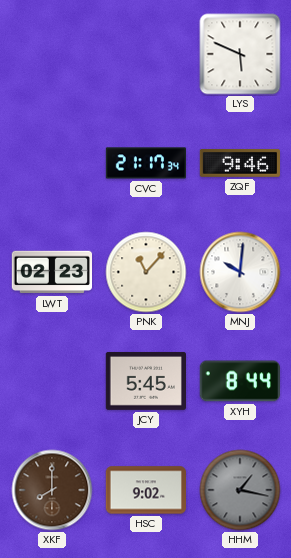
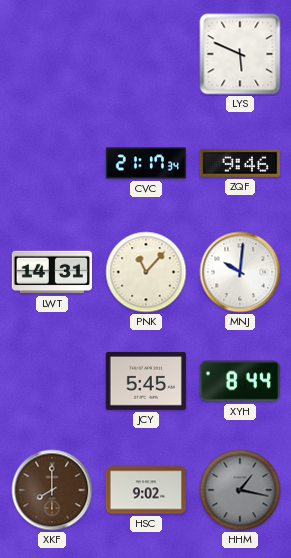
LWT: 02:23 -> 14:31
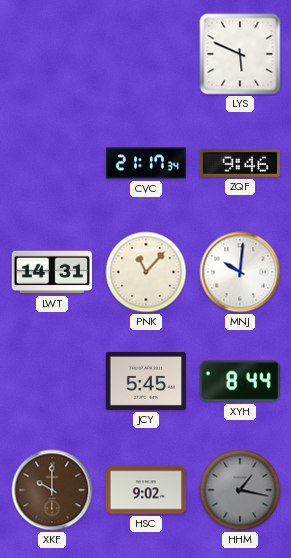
XKF: 8:00 -> 10:00
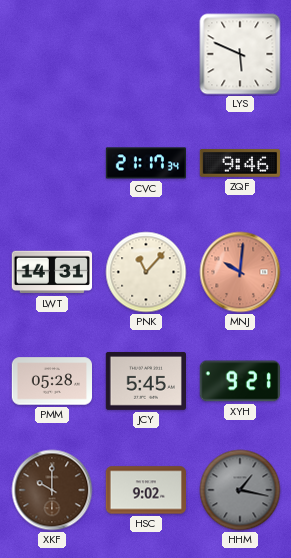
MNJ dial: white -> salmon
PMM: none -> 05:28
XYH: 8:44 -> 9:21
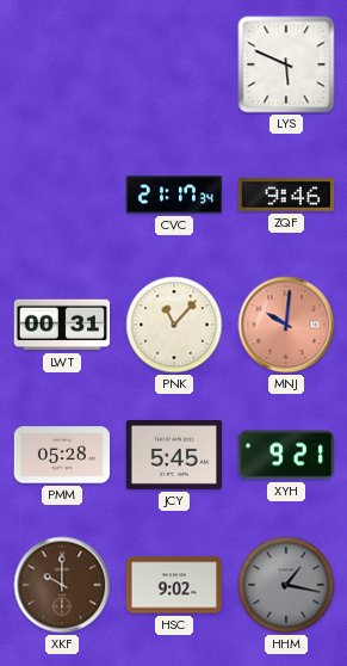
LWT: 14:31 -> 00:31
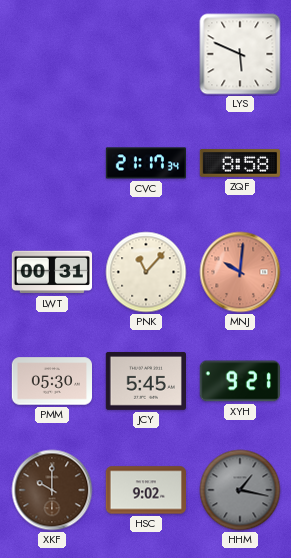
ZQF: 9:46 -> 8:58
PMM: 05:28 -> 05:30
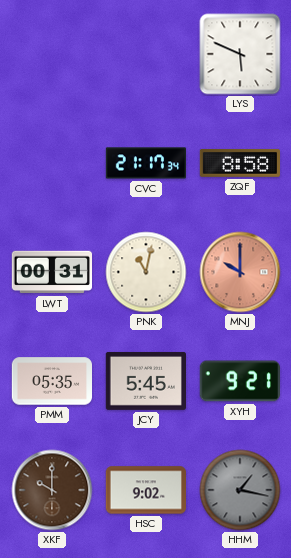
PNK: 11:07 -> 11:02
MNJ: 10:01 -> 10:00
PMM: 05:30 -> 05:35
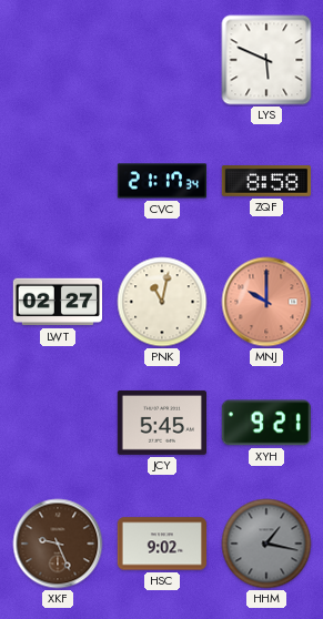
LWT: 00:31 -> 02:27
PMM: 05:35 -> none
XKF: 10:00 -> 9:26
